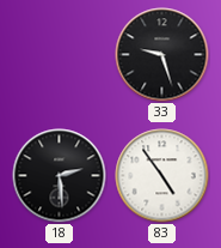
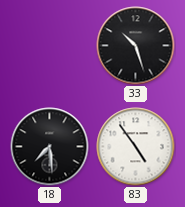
33: 9:27 -> 10:27
18: 2:29 -> 7:29
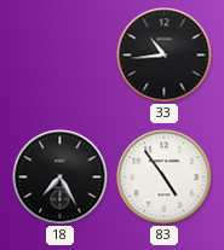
33: 10:27 -> 10:44
18: 7:29 -> 7:25
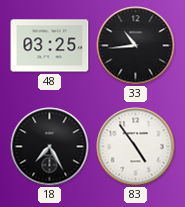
48: none -> 03:25
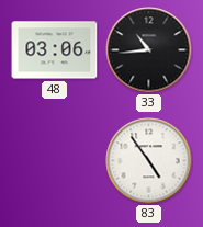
48: 03:25 -> 03:06
18: 7:25 -> none
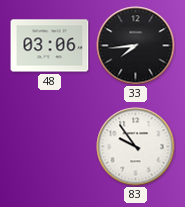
33: 10:44 -> 7:44
83: 4:54 -> 9:54
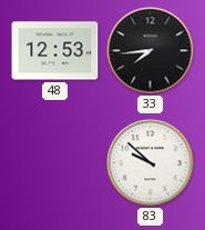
48: 03:06 -> 12:53
83: 9:54 -> 9:52
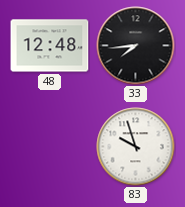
48: 12:53 -> 12:48
83: 9:52 -> 9:57
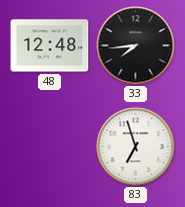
83: 9:57 -> 6:57
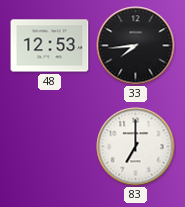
48: 12:48 -> 12:53
83: 6:57 -> 7:00
